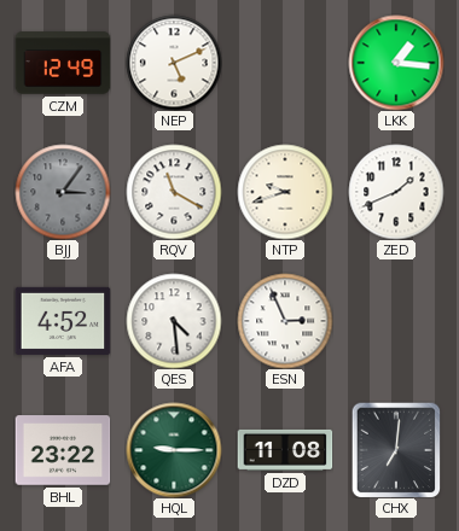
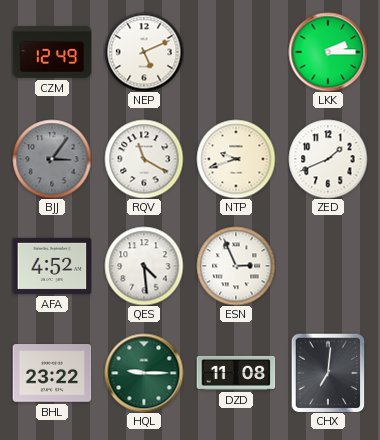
LKK: 1:16 -> 2:15
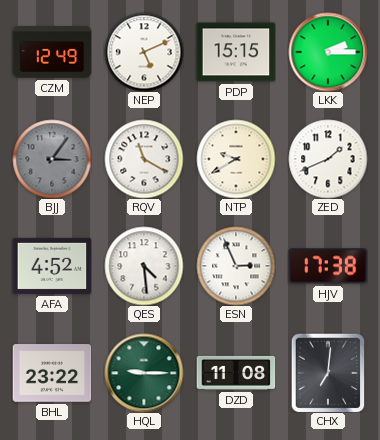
PDP: none -> 15:15
NTP: 9:42 -> 9:40
HJV: none -> 17:38
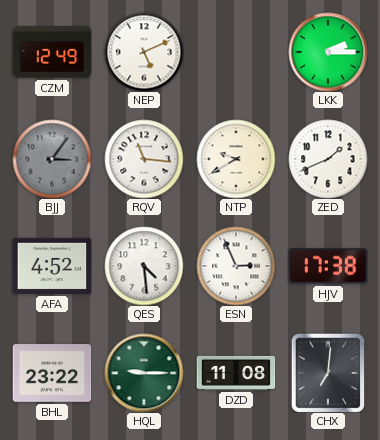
PDP: 15:15 -> none
RQV: 11:20 -> 11:16
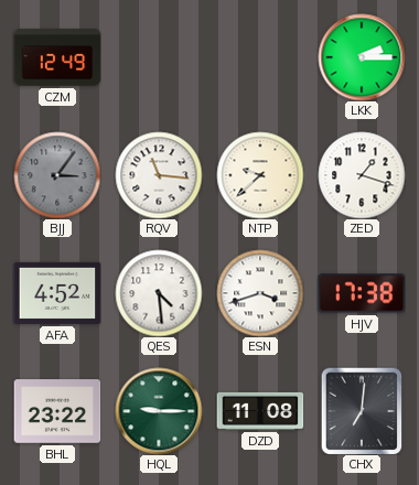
NEP: 5:11 -> none
NTP: 9:40 -> 9:38
ZED: 1:41 -> 1:18
ESN: 2:56 -> 3:42
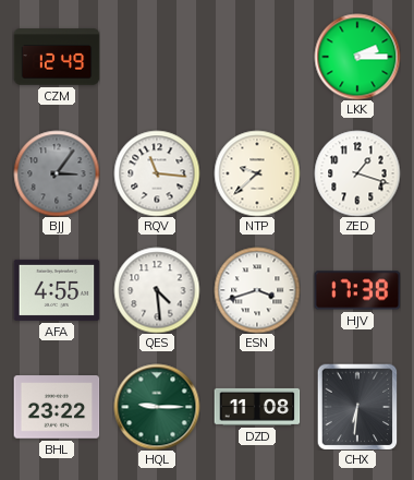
AFA: 4:52 -> 4:55
CHX: 7:01 -> 6:31
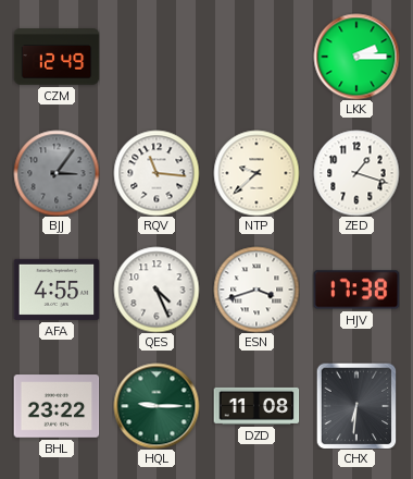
QES: 4:29 -> 4:26
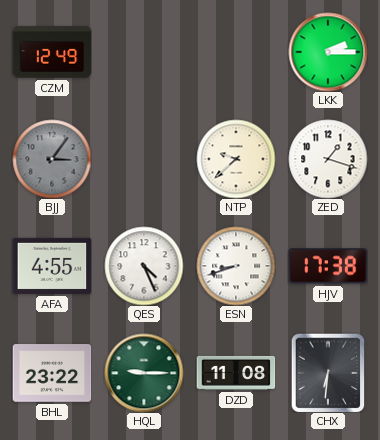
RQV: 11:16 -> none
ESN: 3:42 -> 8:42
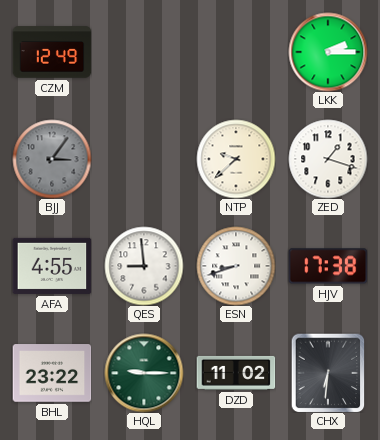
QES: 4:26 -> 8:59
DZD: 11:08 -> 11:02
